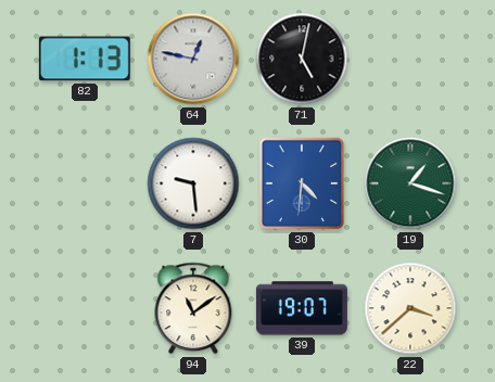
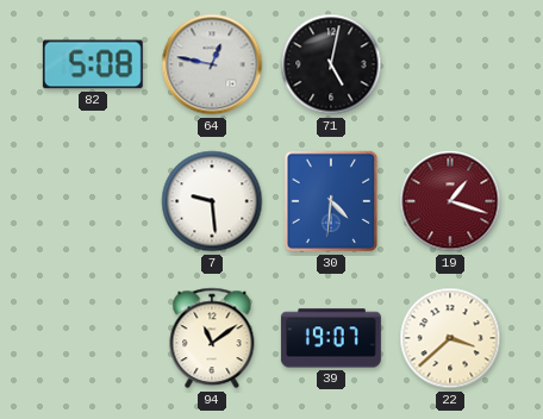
82: 1:13 -> 5:08
19 dial: green -> burgundy
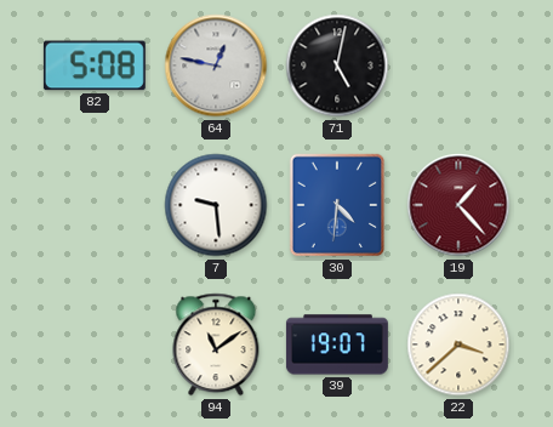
19: 1:18 -> 1:23
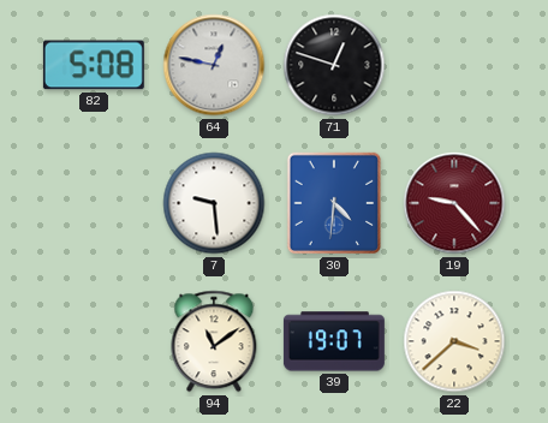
71: 5:02 -> 12:48
19: 1:23 -> 9:23
